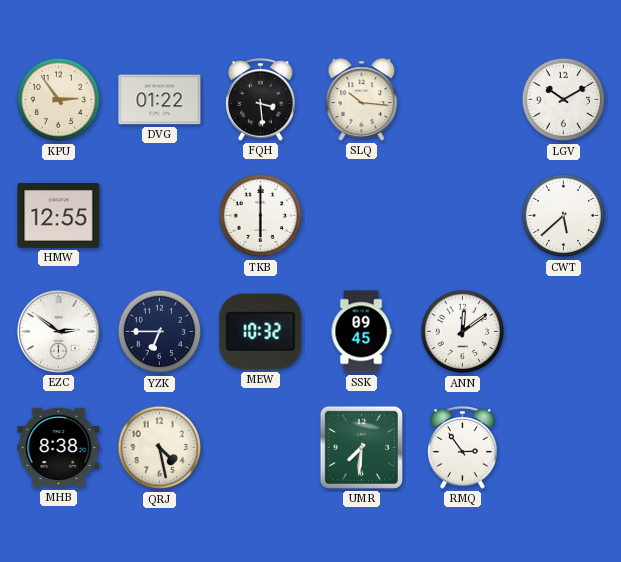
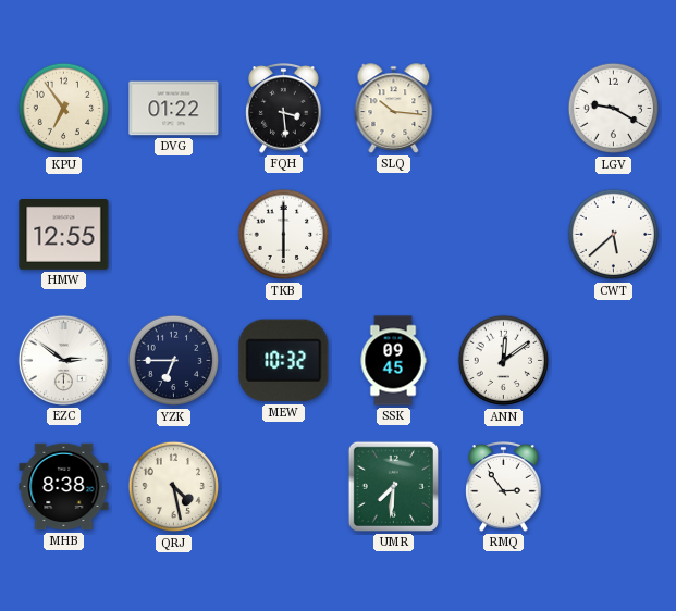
KPU: 2:54 -> 6:54
LGV: 10:10 -> 9:20
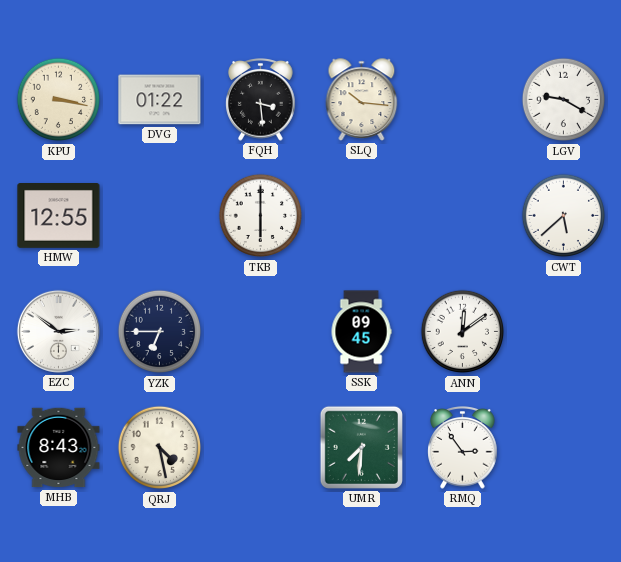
KPU: 6:54 -> 3:17
MEW: 10:32 -> none
MHB: 8:38 -> 8:43
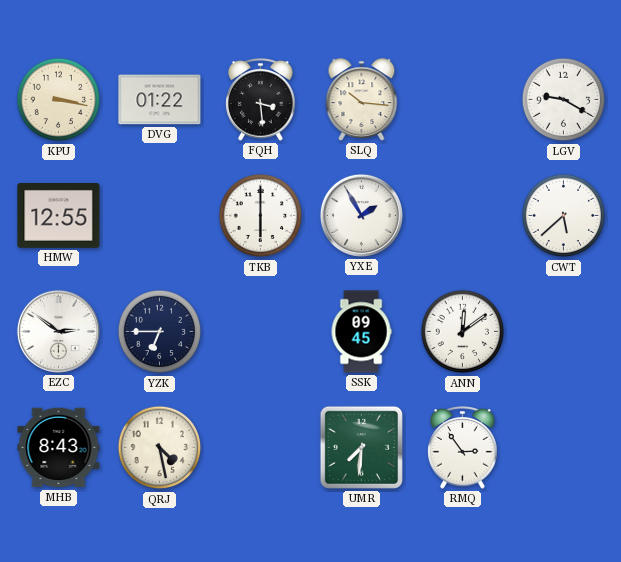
YXE: none -> 1:55
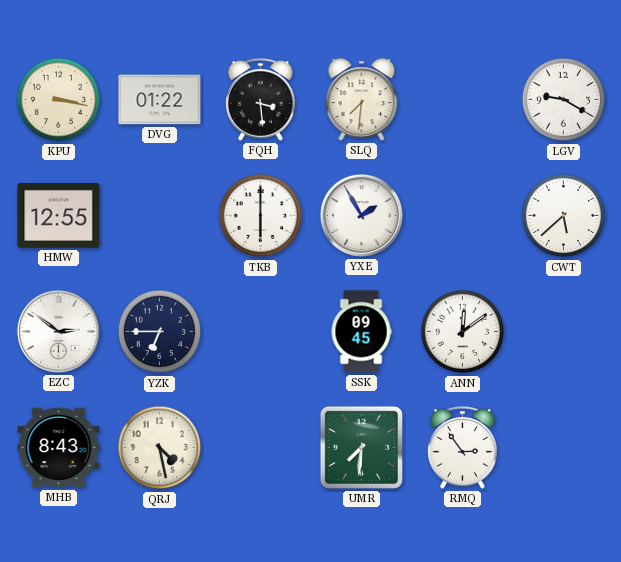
SLQ: 10:16 -> 7:31
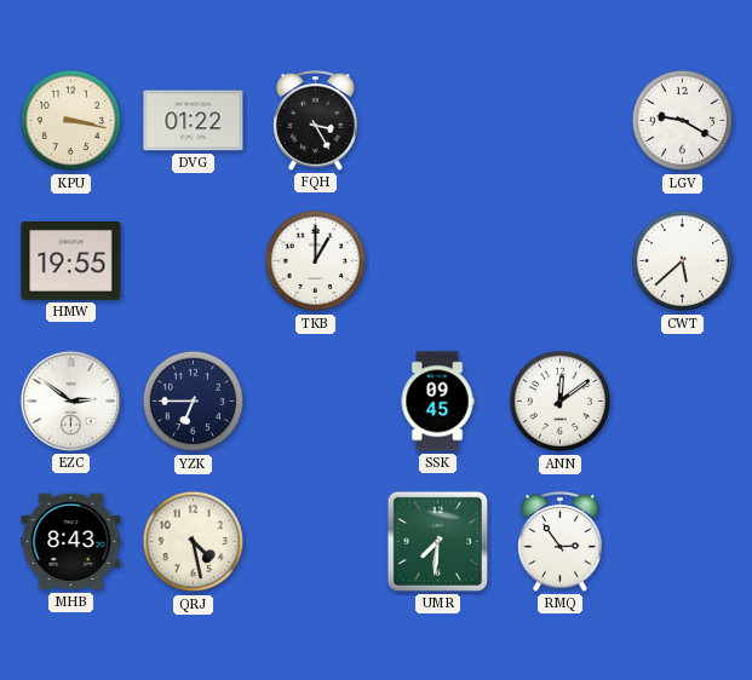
FQH: 3:29 -> 3:25
SLQ: 7:31 -> none
HMW: 12:55 -> 19:55
TKB: 6:00 -> 1:00
YXE: 1:55 -> none
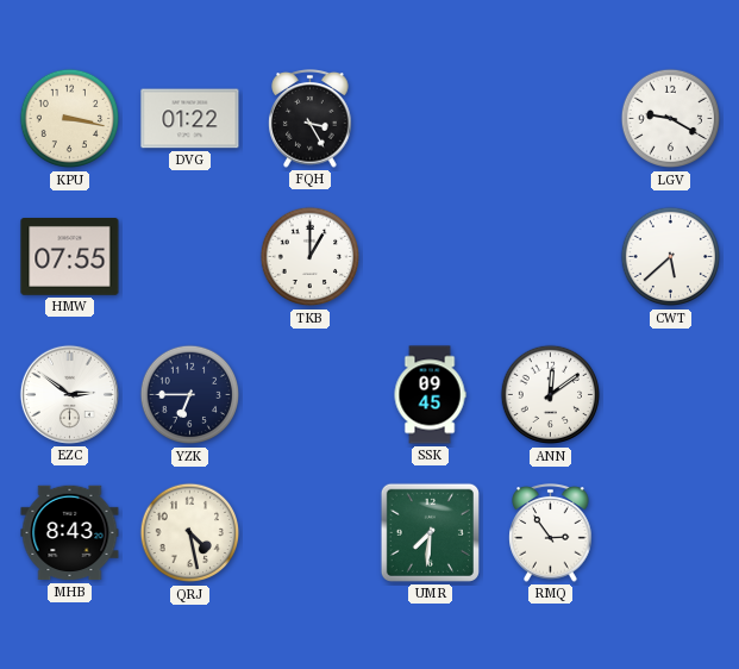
HMW: 19:55 -> 07:55
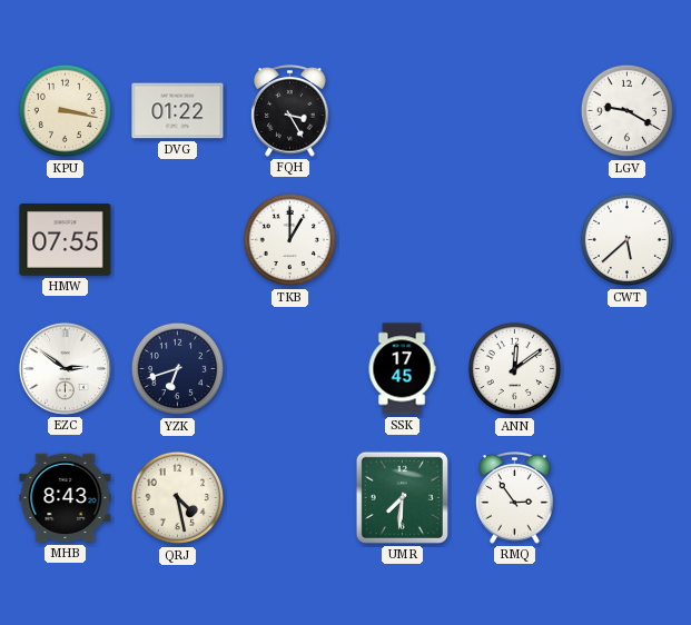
YZK: 6:45 -> 6:42
SSK: 09:45 -> 17:45
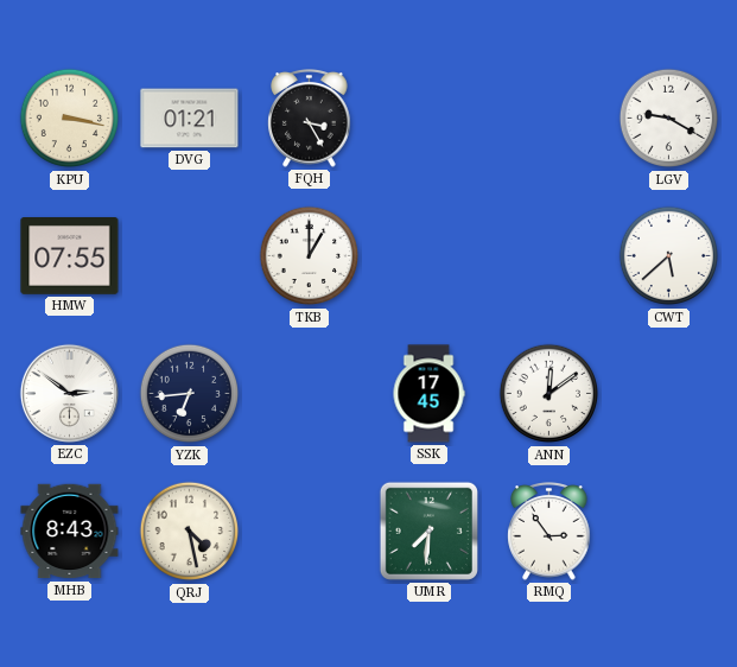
DVG: 01:22 -> 01:21
YZK: 6:42 -> 6:44
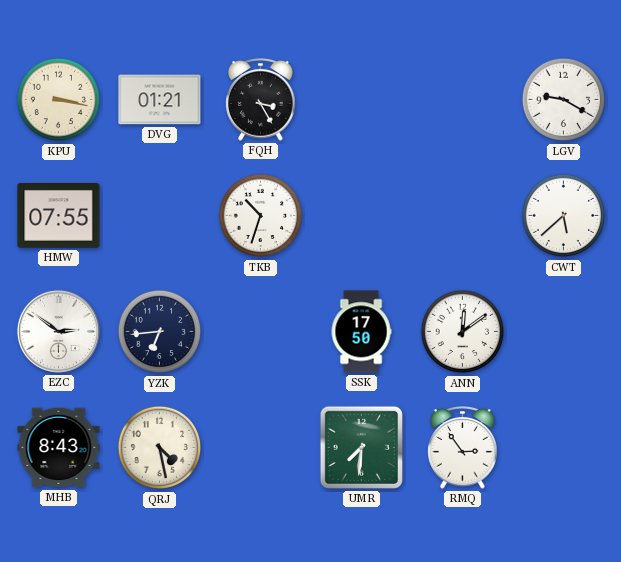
TKB: 1:00 -> 10:33
SSK: 17:45 -> 17:50
